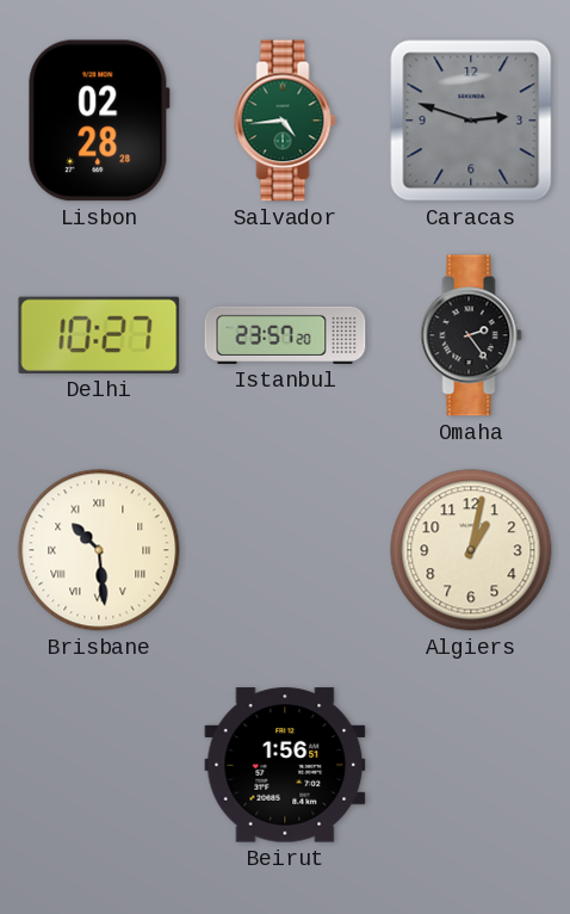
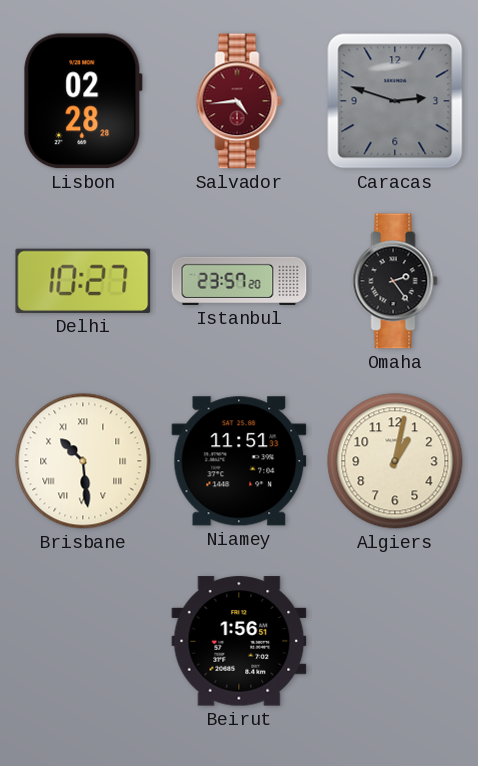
Salvador dial: green -> burgundy
Niamey: none -> 11:51
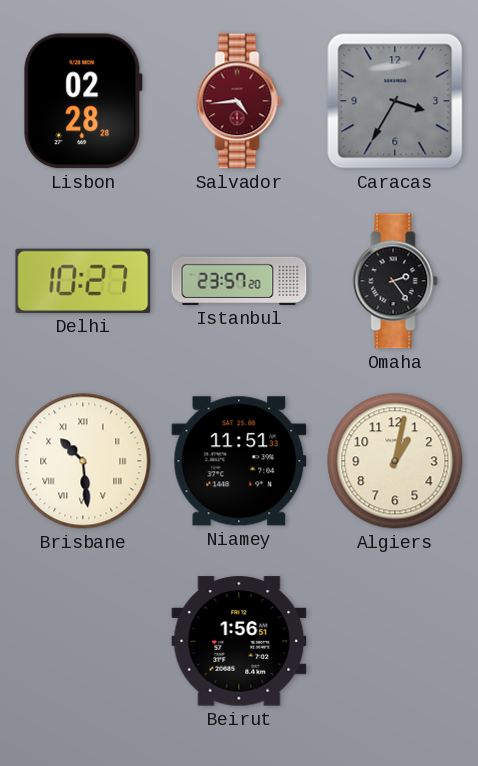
Caracas: 2:48 -> 3:35
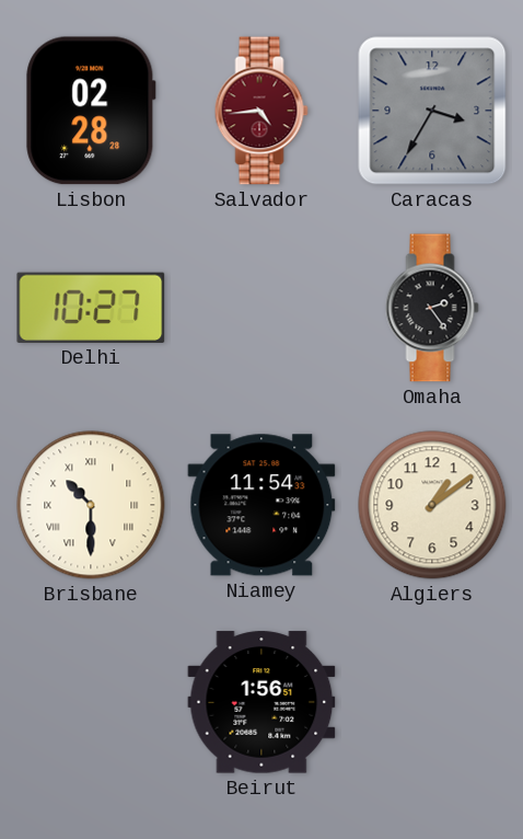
Istanbul: 23:57 -> none
Brisbane: 10:29 -> 10:30
Niamey: 11:51 -> 11:54
Algiers: 1:02 -> 1:09
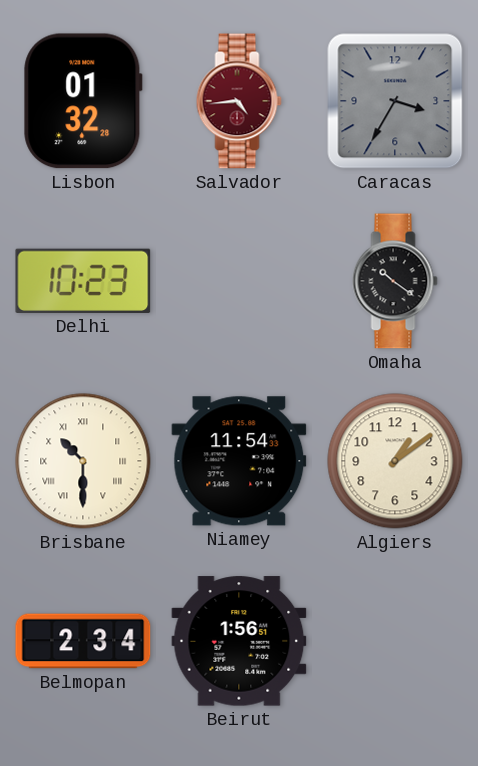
Lisbon: 02:28 -> 01:32
Delhi: 10:27 -> 10:23
Omaha: 2:24 -> 10:21
Belmopan: none -> 2:34
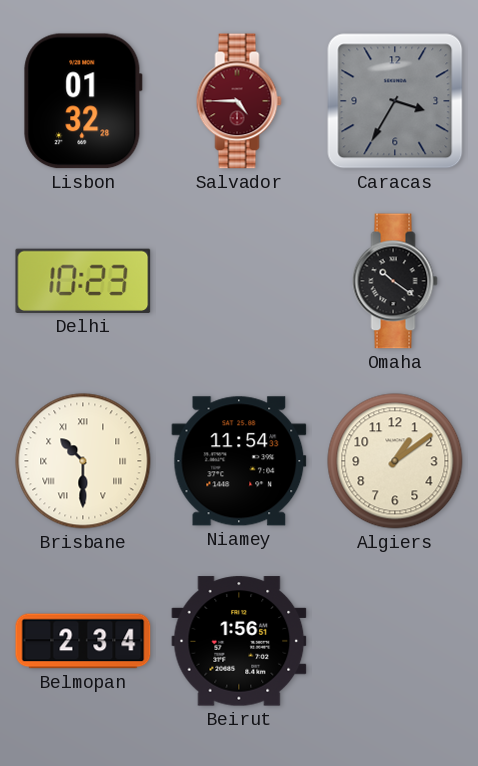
Salvador: 4:44 -> 4:45
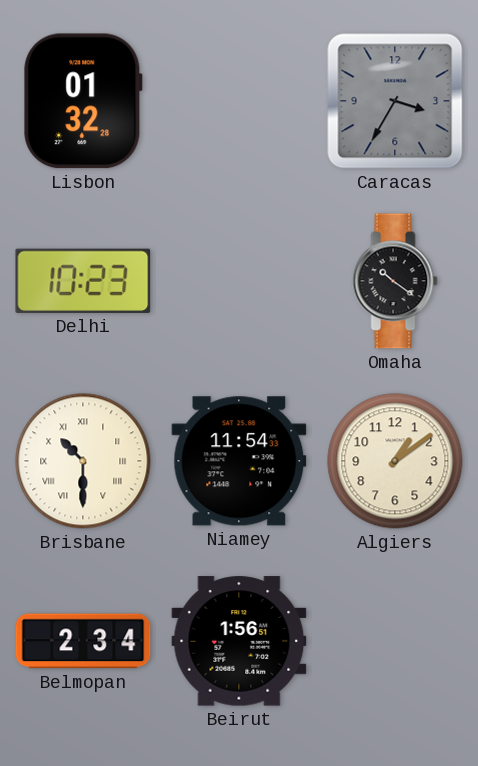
Salvador: 4:45 -> none
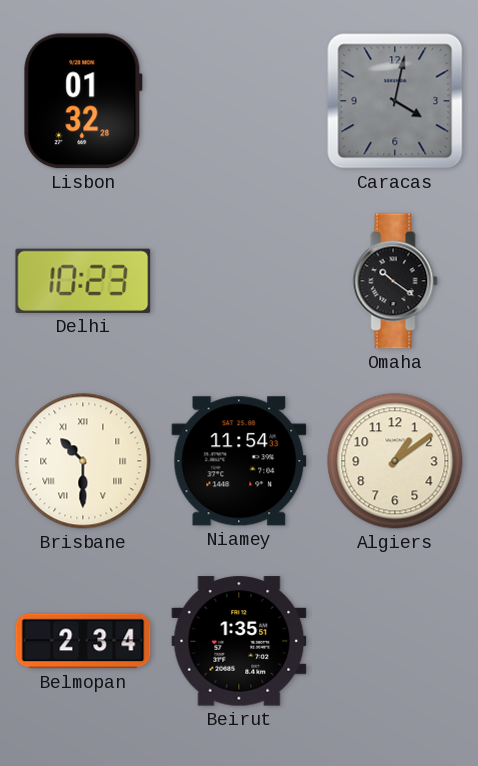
Caracas: 3:35 -> 4:02
Beirut: 1:56 -> 1:35
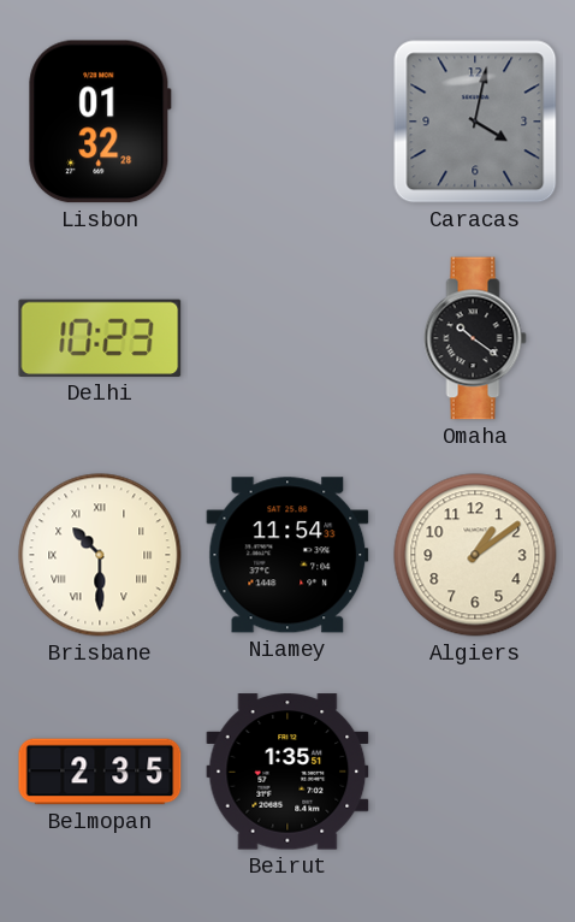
Belmopan: 2:34 -> 2:35
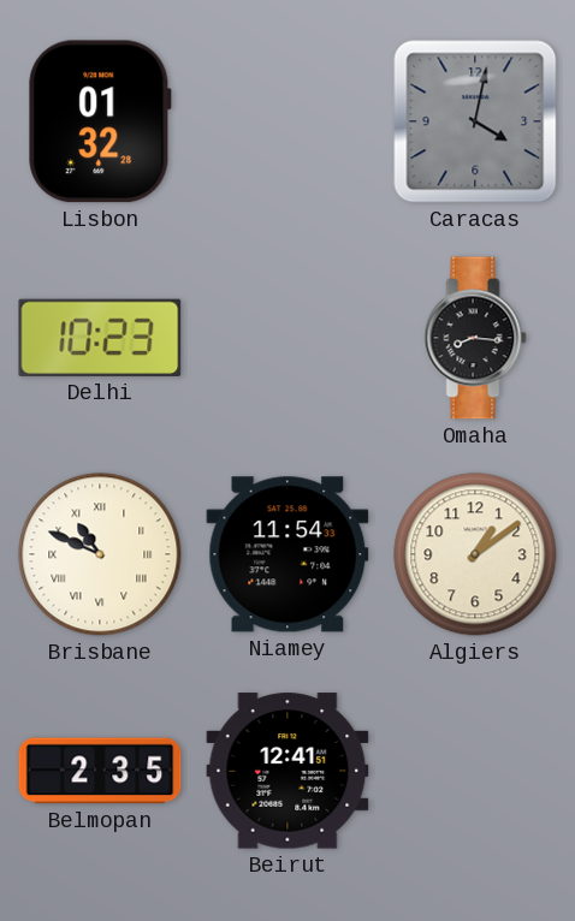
Omaha: 10:21 -> 8:16
Brisbane: 10:30 -> 10:49
Beirut: 1:35 -> 12:41
